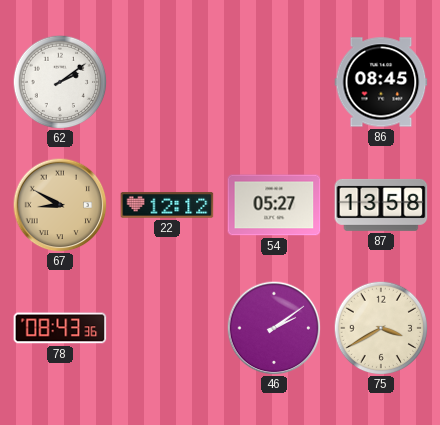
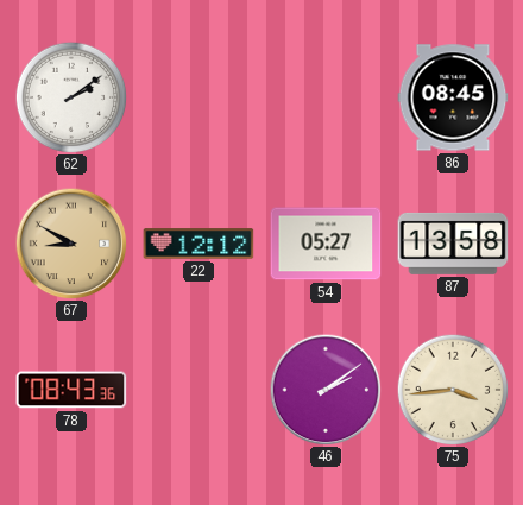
75: 3:40 -> 3:44
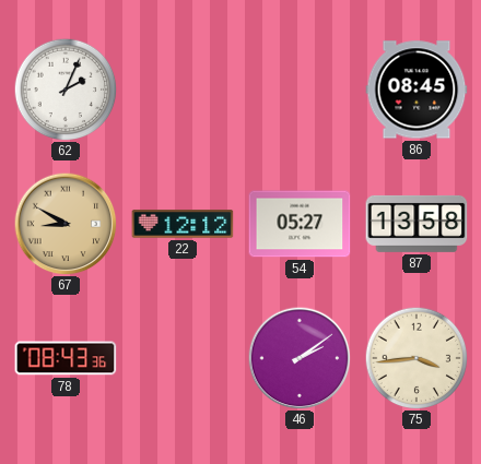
62: 2:09 -> 2:04
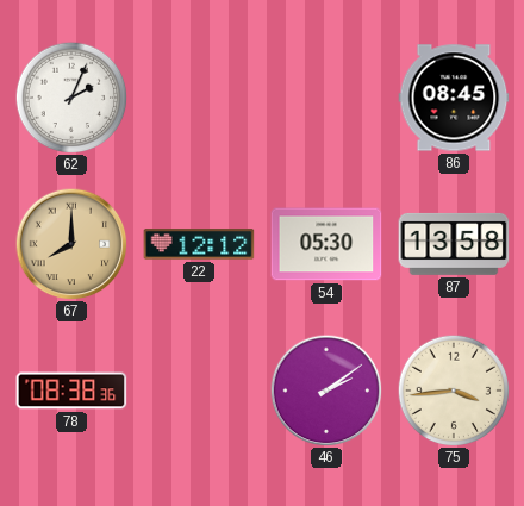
67: 8:50 -> 8:00
54: 05:27 -> 05:30
78: 08:43 -> 08:38
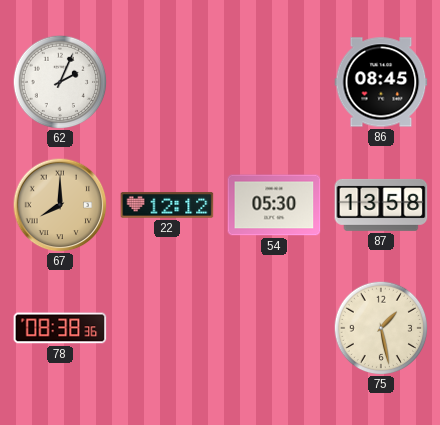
46: 2:09 -> none
75: 3:44 -> 1:28
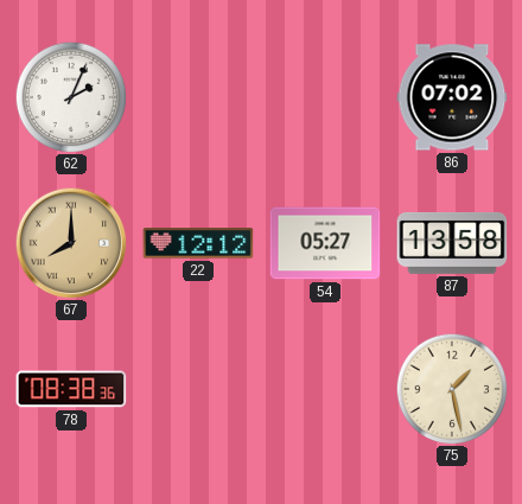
86: 08:45 -> 07:02
54: 05:30 -> 05:27
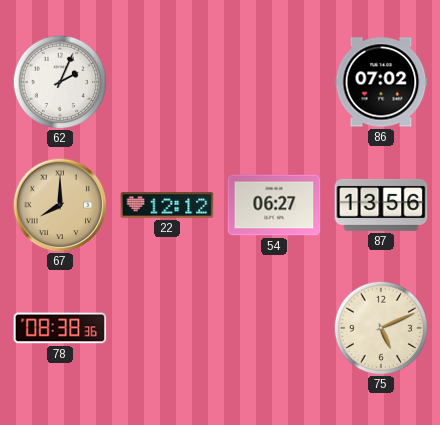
54: 05:27 -> 06:27
87: 13:58 -> 13:56
75: 1:28 -> 5:11
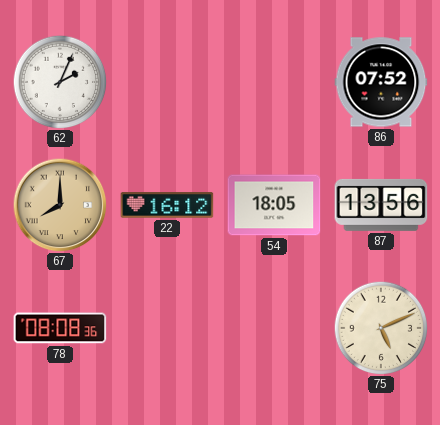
86: 07:02 -> 07:52
22: 12:12 -> 16:12
54: 06:27 -> 18:05
78: 08:38 -> 08:08
